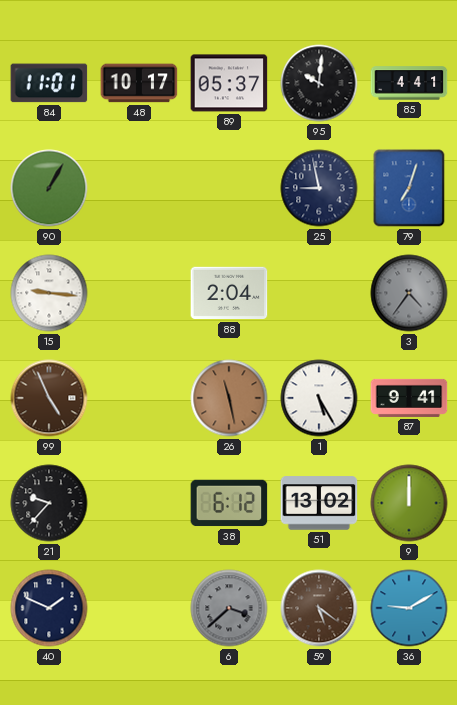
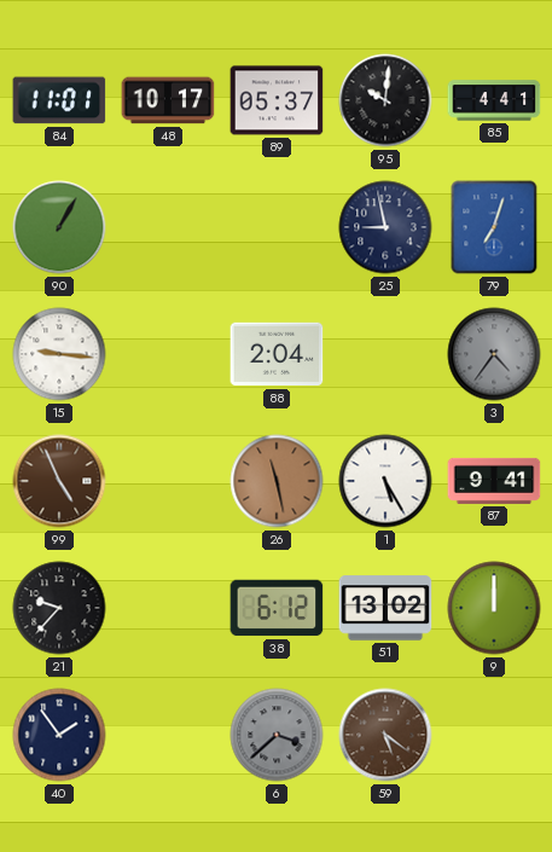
40: 1:49 -> 1:54
36: 9:10 -> none
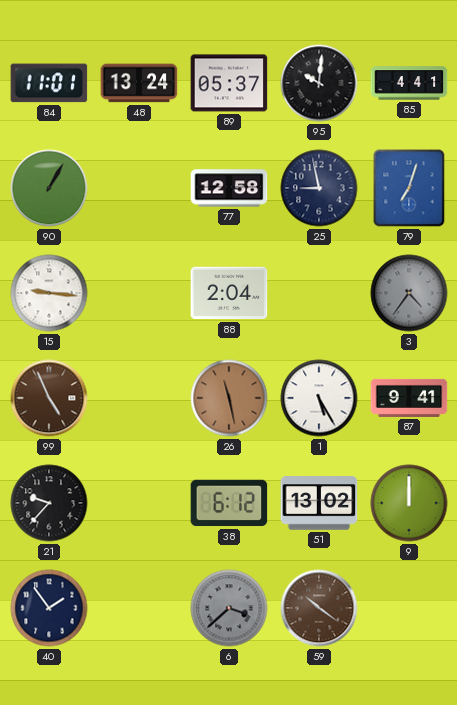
48: 10:17 -> 13:24
77: none -> 12:58
59: 5:21 -> 10:21
